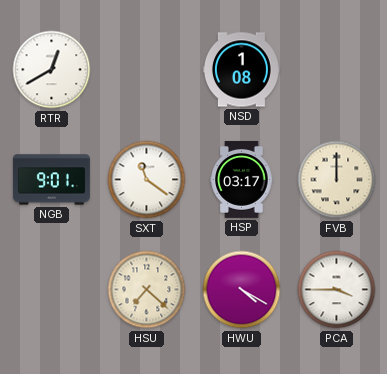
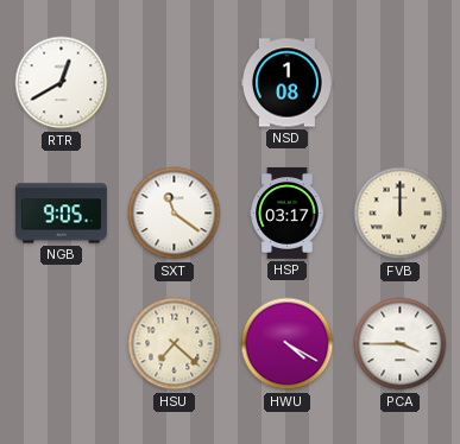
NGB: 9:01 -> 9:05
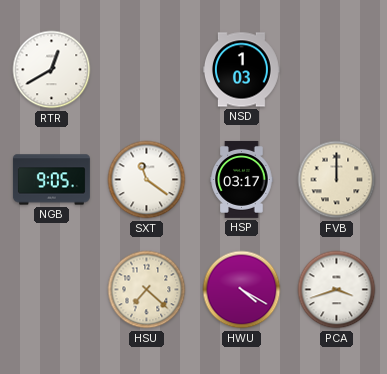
NSD: 1:08 -> 1:03
PCA: 3:45 -> 3:42
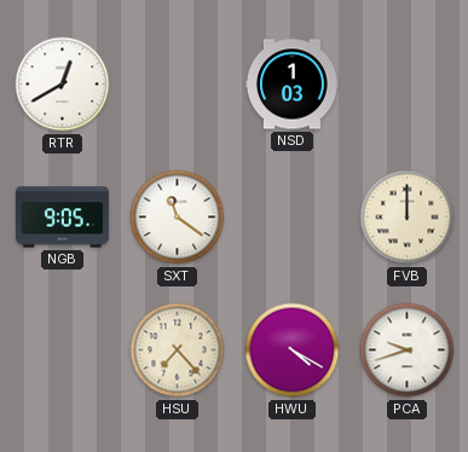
HSP: 03:17 -> none
HSU: 7:22 -> 7:23
PCA: 3:42 -> 9:42
